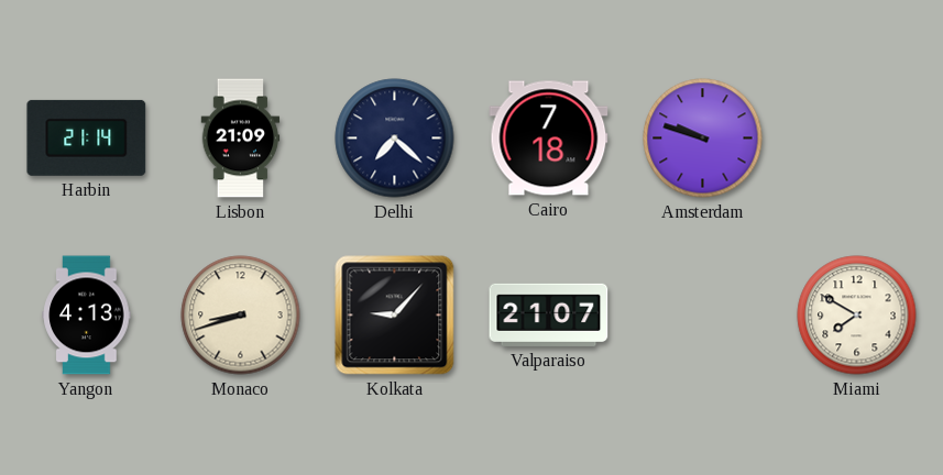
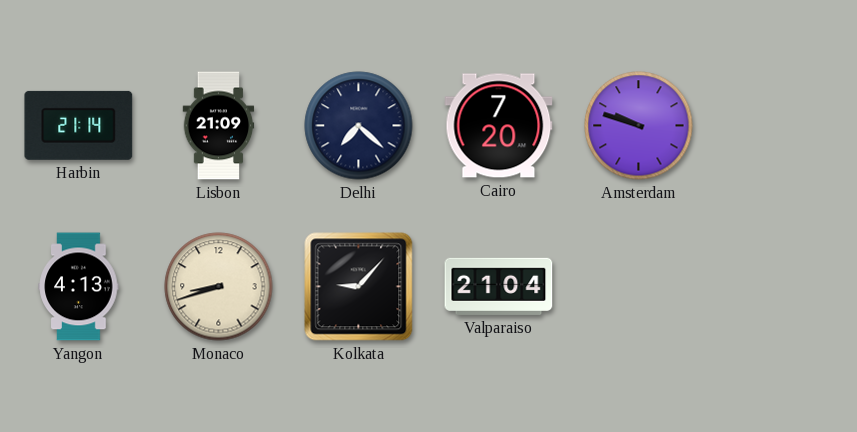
Cairo: 7:18 -> 7:20
Valparaiso: 21:07 -> 21:04
Miami: 7:50 -> none
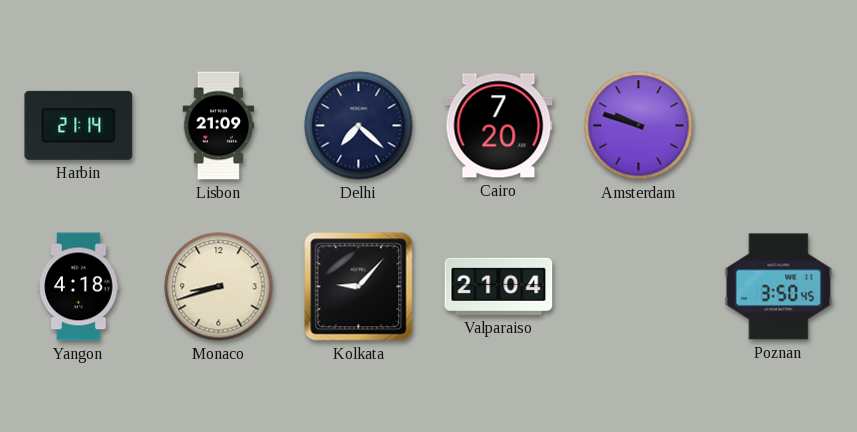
Yangon: 4:13 -> 4:18
Poznan: none -> 3:50
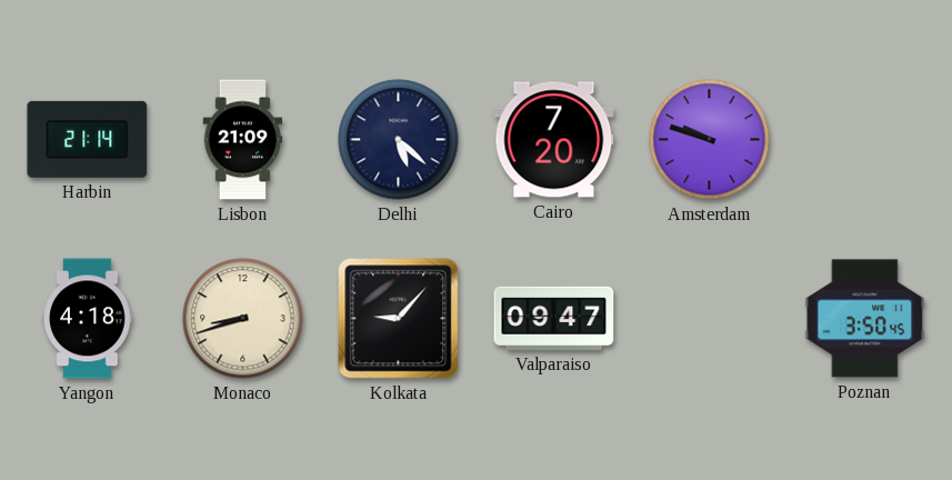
Delhi: 7:22 -> 5:22
Valparaiso: 21:04 -> 09:47
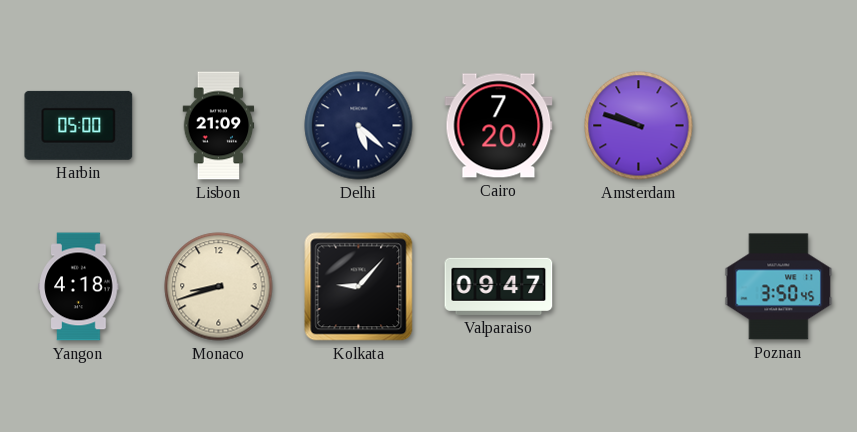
Harbin: 21:14 -> 05:00
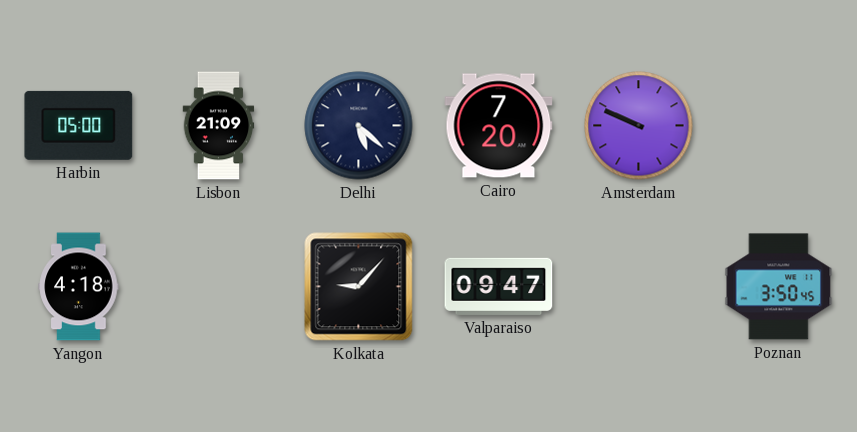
Amsterdam: 9:48 -> 9:49
Monaco: 8:42 -> none
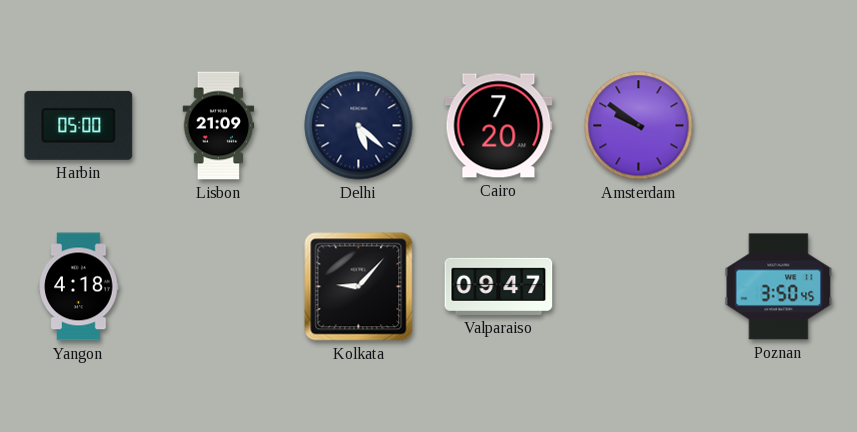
Amsterdam: 9:49 -> 9:51
